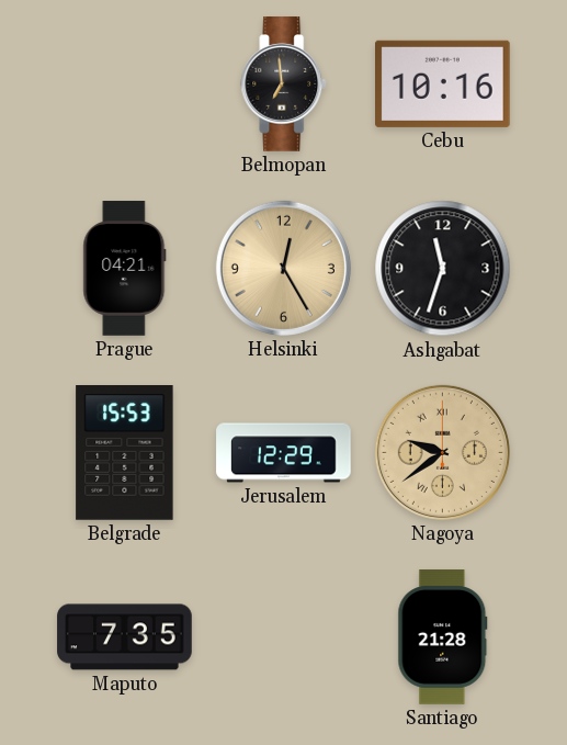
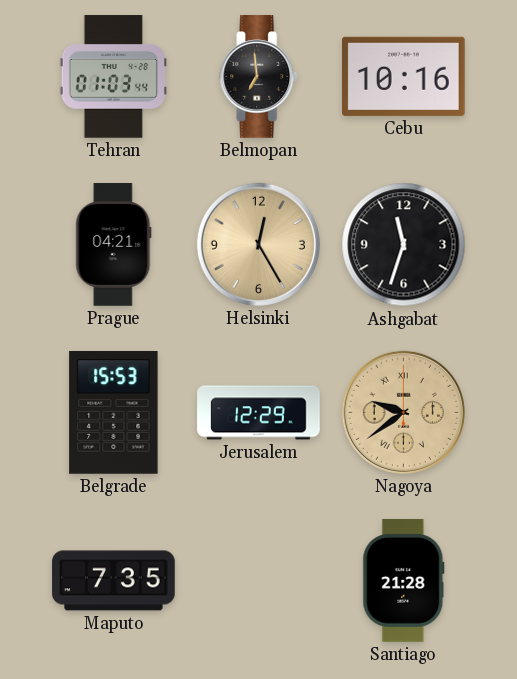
Tehran: none -> 01:03
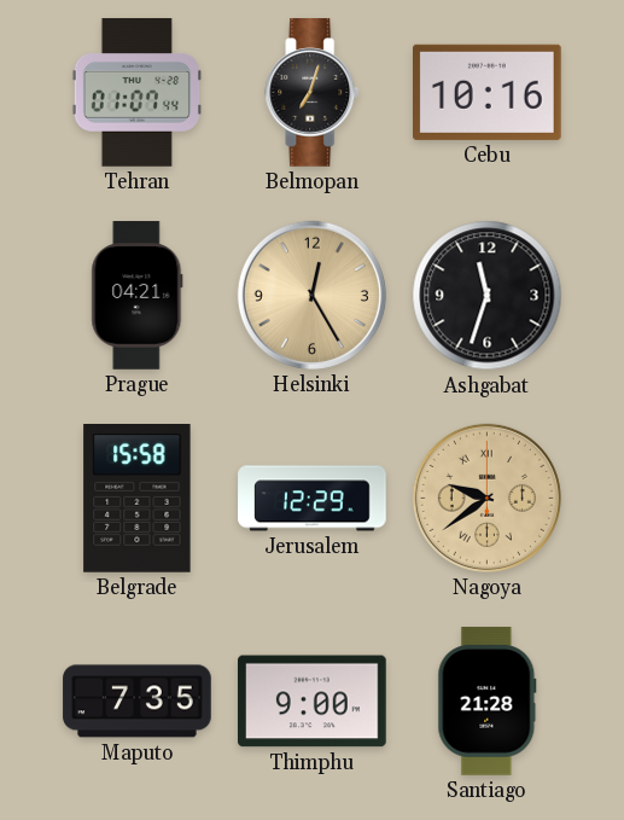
Tehran: 01:03 -> 01:07
Belmopan: 6:59 -> 7:03
Belgrade: 15:53 -> 15:58
Thimphu: none -> 9:00
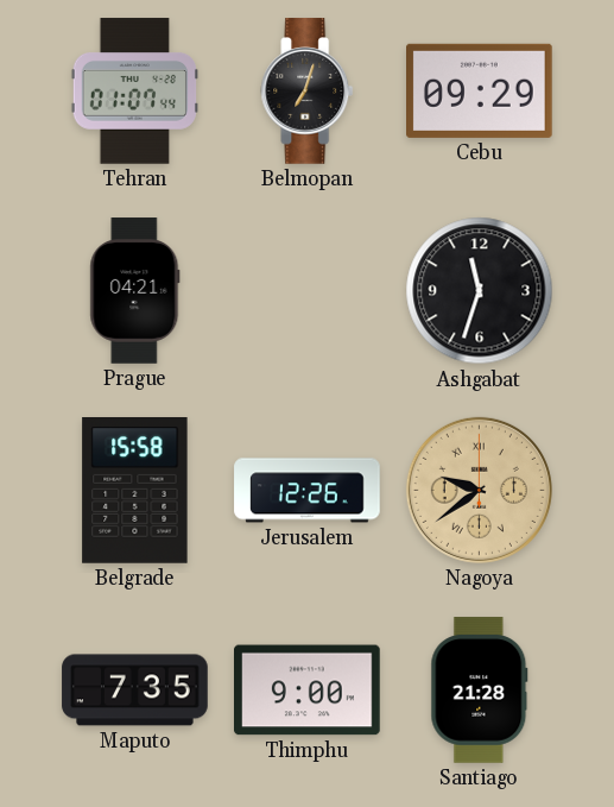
Cebu: 10:16 -> 09:29
Helsinki: 12:25 -> none
Jerusalem: 12:29 -> 12:26
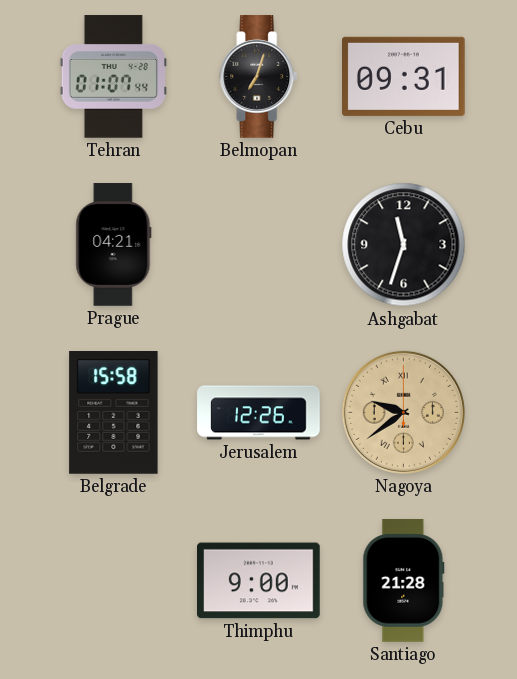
Cebu: 09:29 -> 09:31
Maputo: 7:35 -> none
